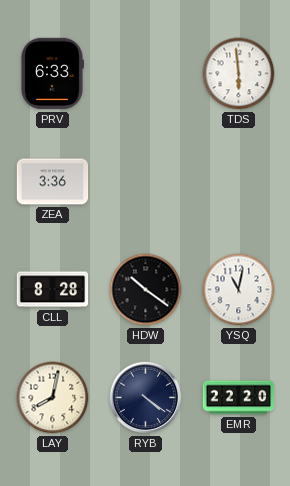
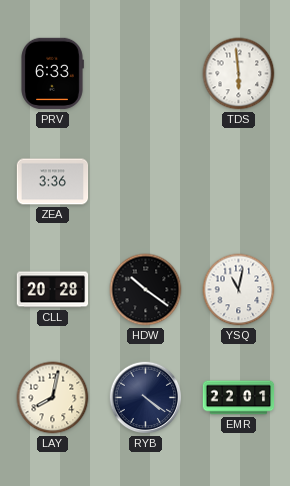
CLL: 8:28 -> 20:28
EMR: 22:20 -> 22:01
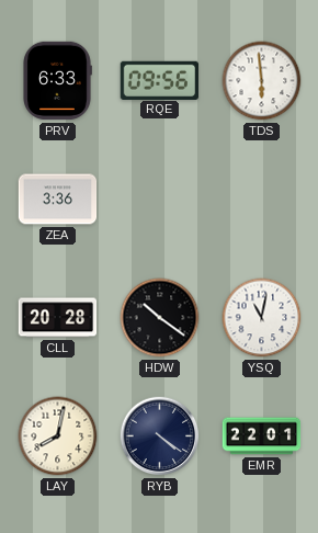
RQE: none -> 09:56
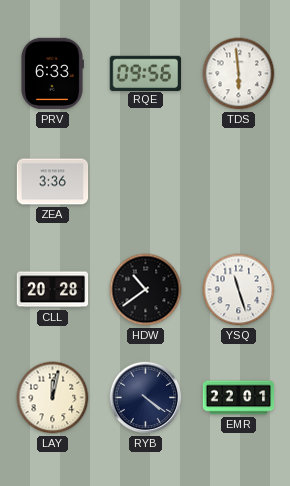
HDW: 10:21 -> 10:39
YSQ: 11:02 -> 11:27
LAY: 8:02 -> 12:02
